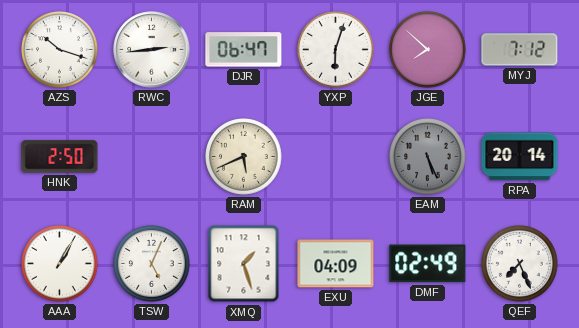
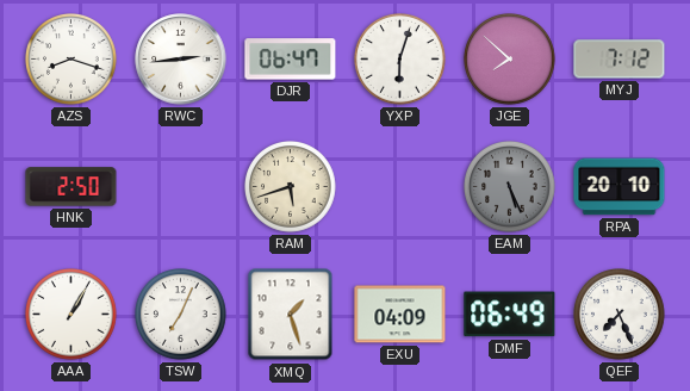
AZS: 10:18 -> 8:18
RAM: 5:41 -> 5:42
RPA: 20:14 -> 20:10
TSW: 5:04 -> 7:04
DMF: 02:49 -> 06:49
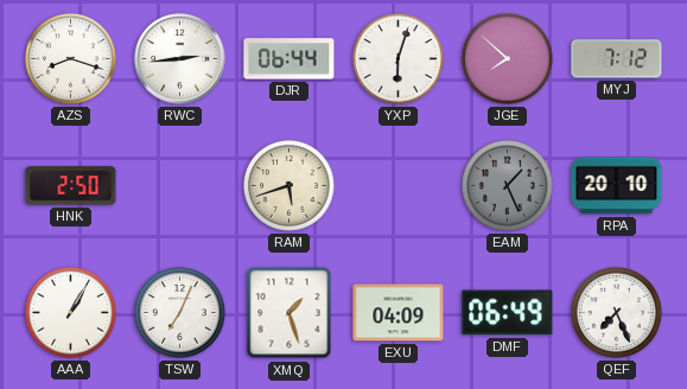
DJR: 06:47 -> 06:44
EAM: 5:26 -> 1:26
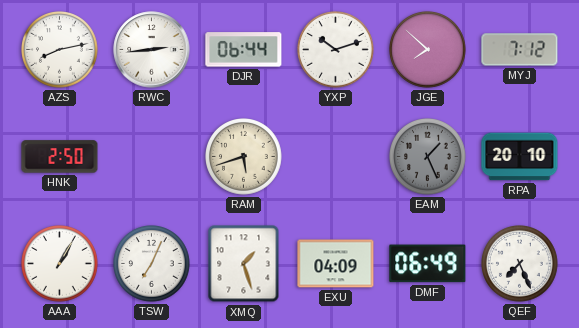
AZS: 8:18 -> 8:13
YXP: 6:03 -> 10:12
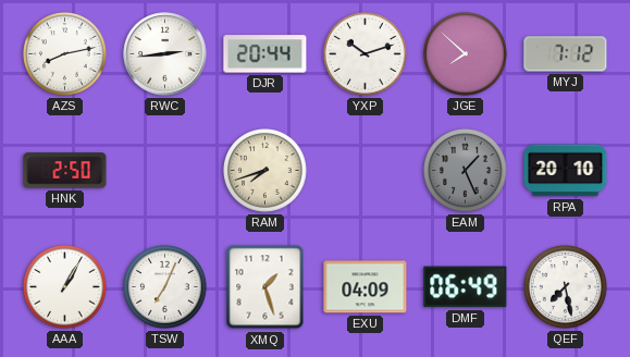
DJR: 06:44 -> 20:44
RAM: 5:42 -> 7:42
QEF: 7:26 -> 7:28
